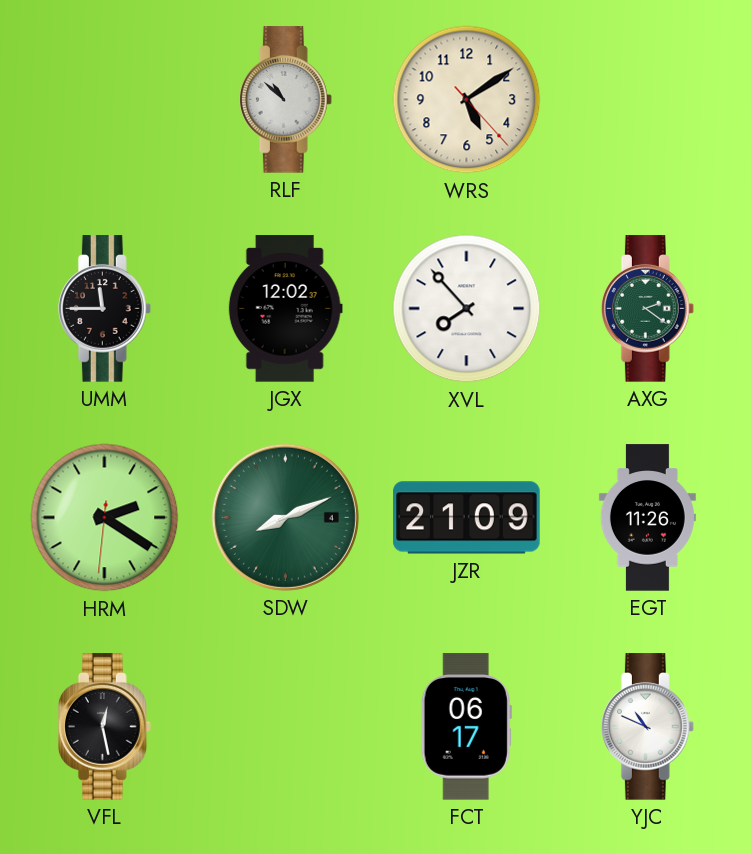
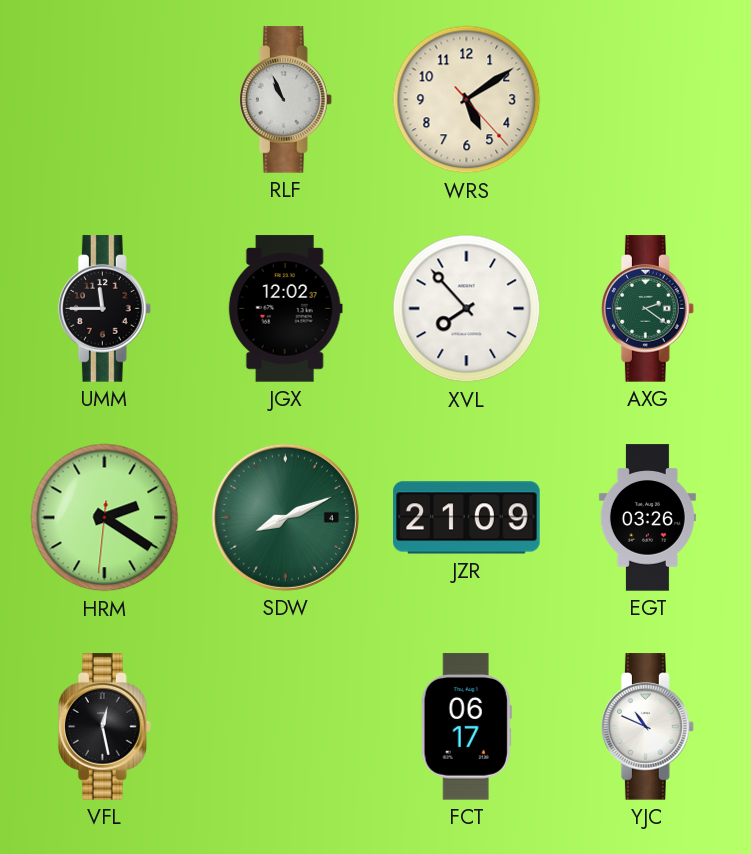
RLF: 10:52 -> 10:56
EGT: 11:26 -> 03:26
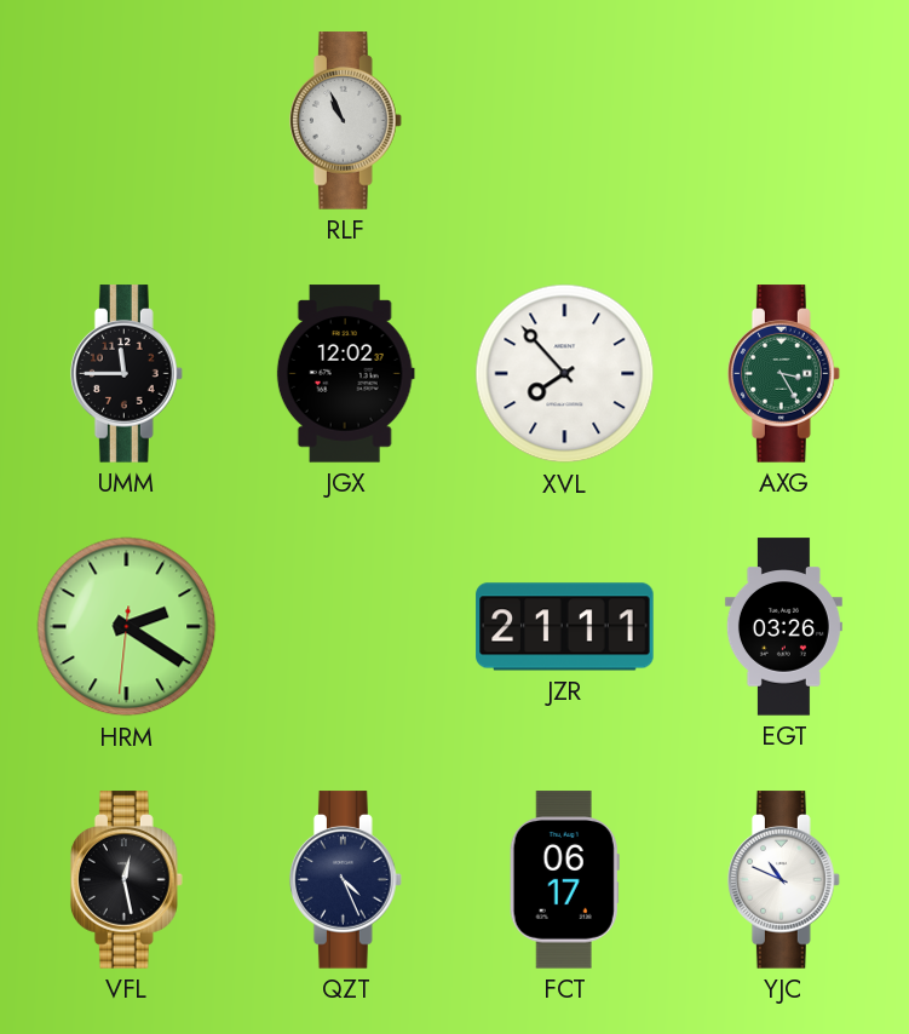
WRS: 5:09 -> none
AXG: 2:21 -> 3:25
SDW: 8:11 -> none
JZR: 21:09 -> 21:11
QZT: none -> 4:26
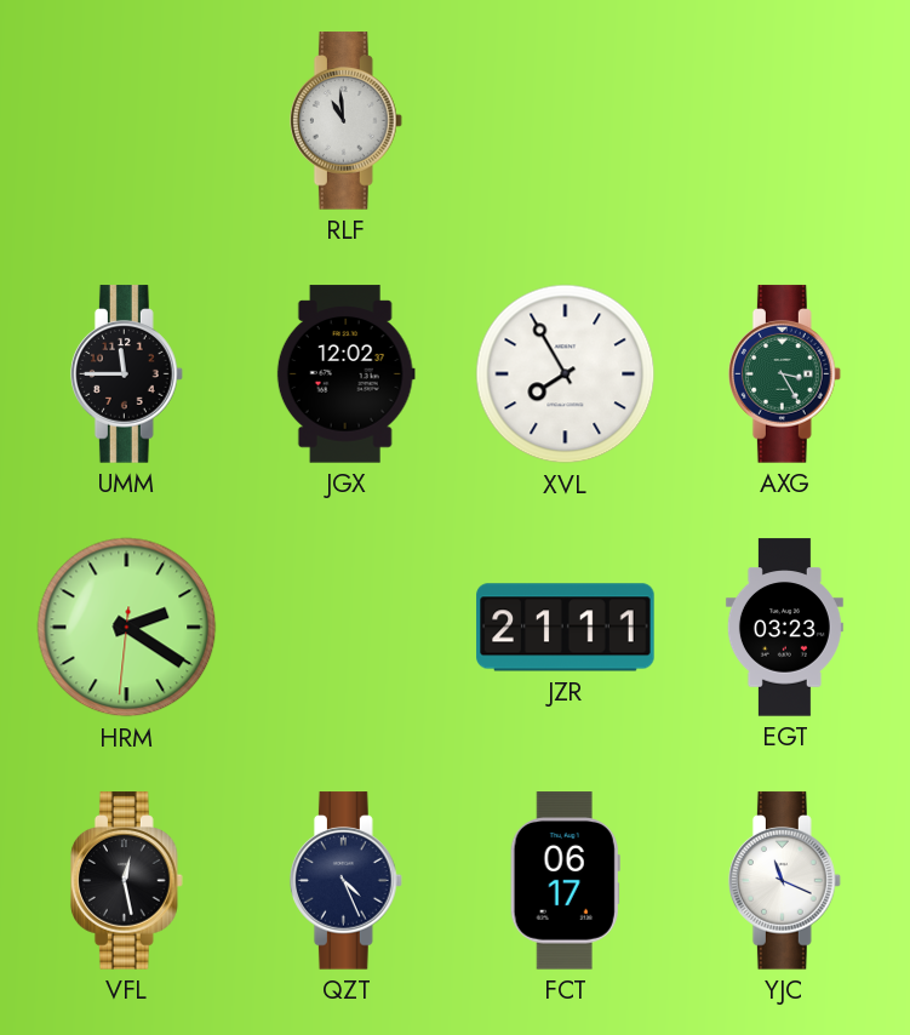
RLF: 10:56 -> 10:59
XVL: 7:53 -> 7:55
EGT: 03:26 -> 03:23
YJC: 10:49 -> 11:19
